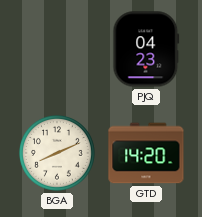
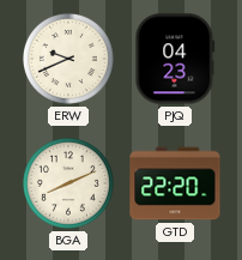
ERW: none -> 9:41
GTD: 14:20 -> 22:20
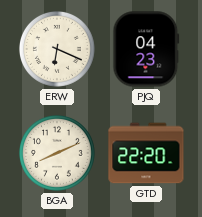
ERW: 9:41 -> 6:19
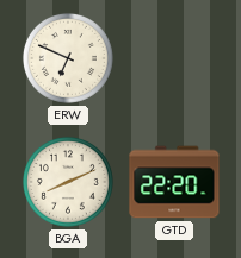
ERW: 6:19 -> 6:49
PJQ: 04:23 -> none
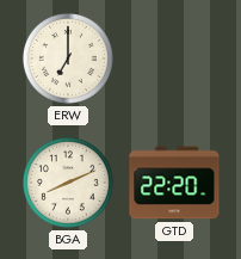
ERW: 6:49 -> 7:00
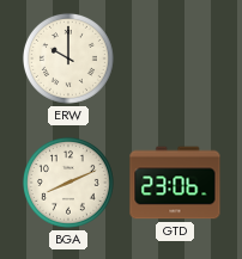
ERW: 7:00 -> 10:00
GTD: 22:20 -> 23:06
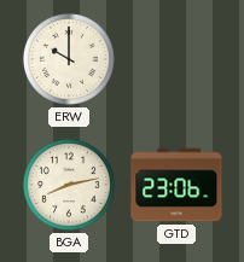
BGA: 8:11 -> 8:13
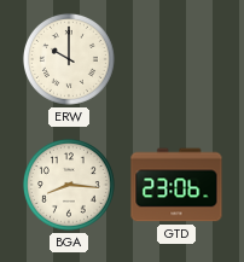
BGA: 8:13 -> 8:16
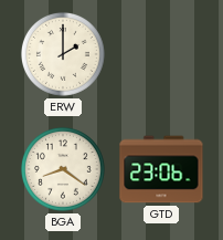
ERW: 10:00 -> 2:00
BGA: 8:16 -> 8:21
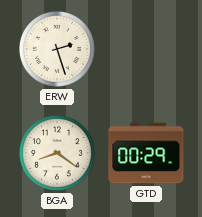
ERW: 2:00 -> 2:27
GTD: 23:06 -> 00:29
